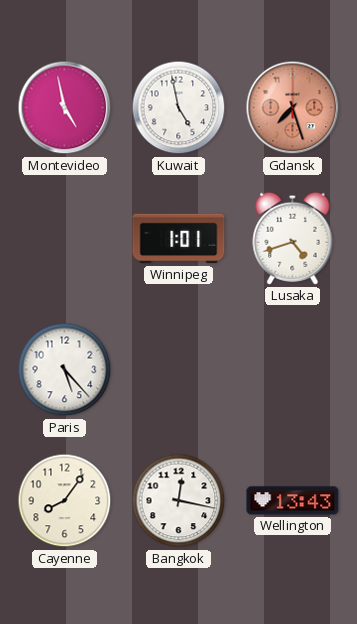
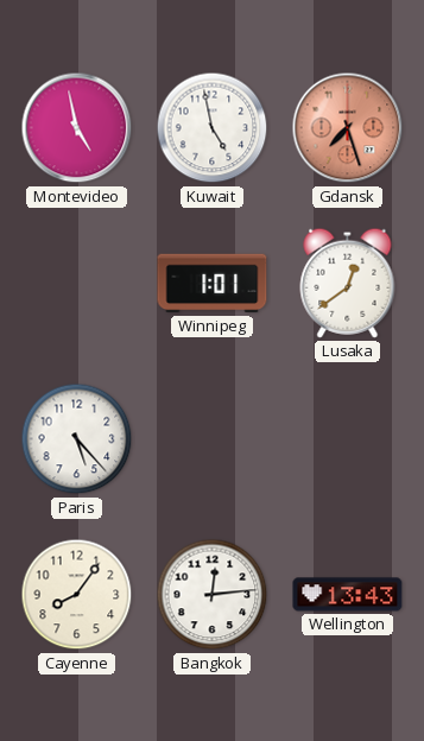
Lusaka: 4:42 -> 12:39
Bangkok: 12:17 -> 12:14
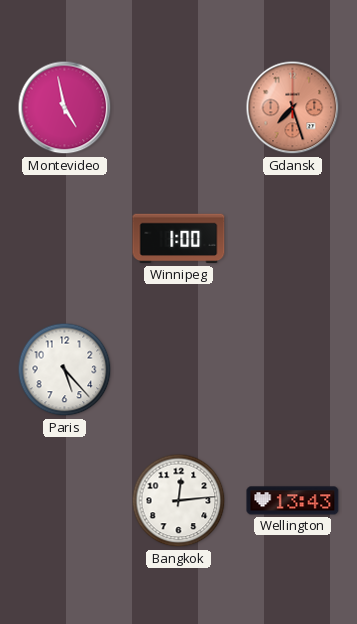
Kuwait: 4:58 -> none
Winnipeg: 1:01 -> 1:00
Lusaka: 12:39 -> none
Cayenne: 8:06 -> none
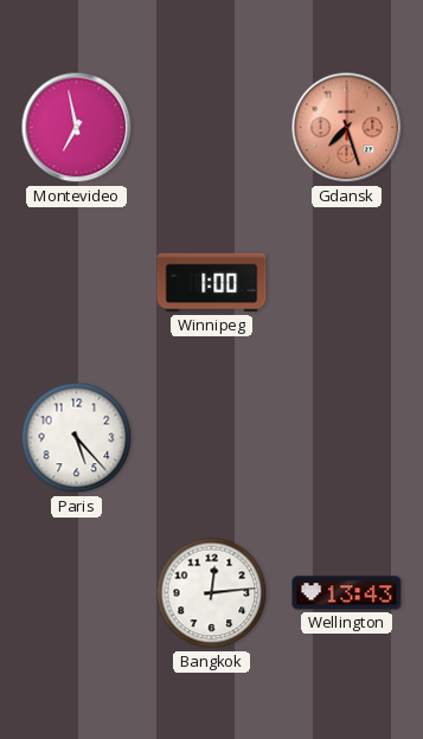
Montevideo: 4:58 -> 6:58
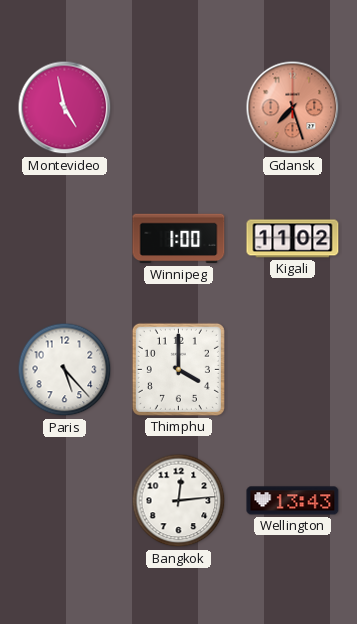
Montevideo: 6:58 -> 4:58
Kigali: none -> 11:02
Thimphu: none -> 4:00
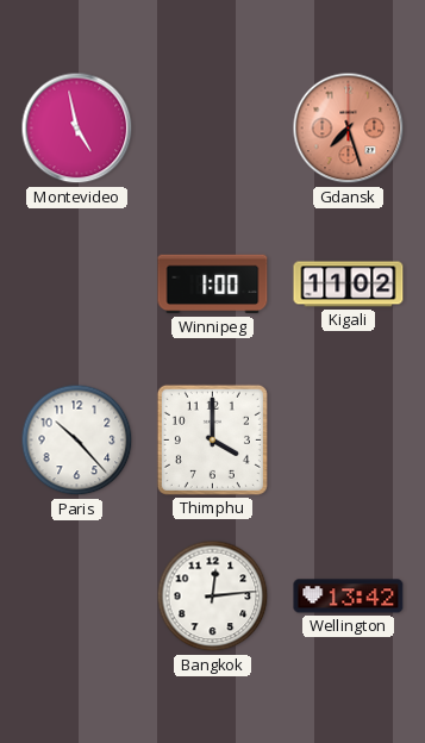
Paris: 5:23 -> 10:23
Wellington: 13:43 -> 13:42
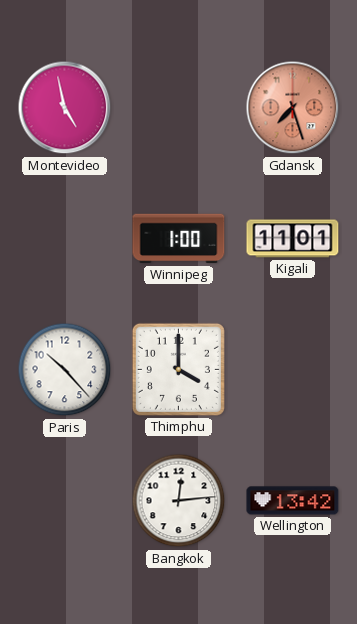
Kigali: 11:02 -> 11:01
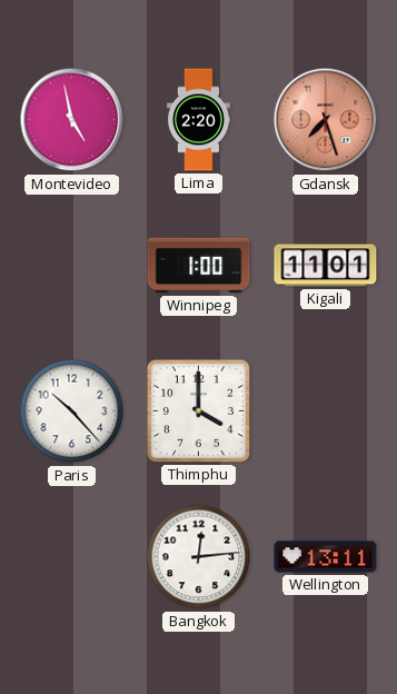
Lima: none -> 2:20
Wellington: 13:42 -> 13:11
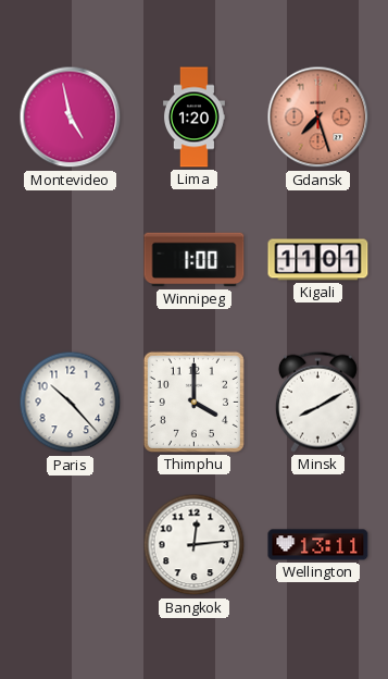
Lima: 2:20 -> 1:20
Minsk: none -> 8:10
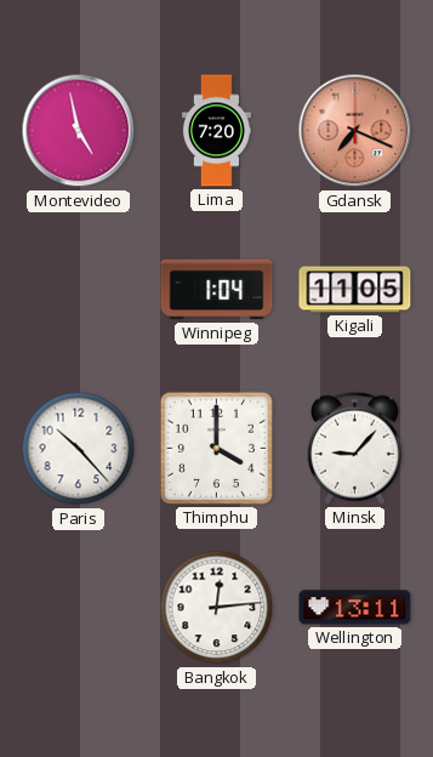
Lima: 1:20 -> 7:20
Gdansk: 7:27 -> 7:19
Winnipeg: 1:00 -> 1:04
Kigali: 11:01 -> 11:05
Minsk: 8:10 -> 9:07
